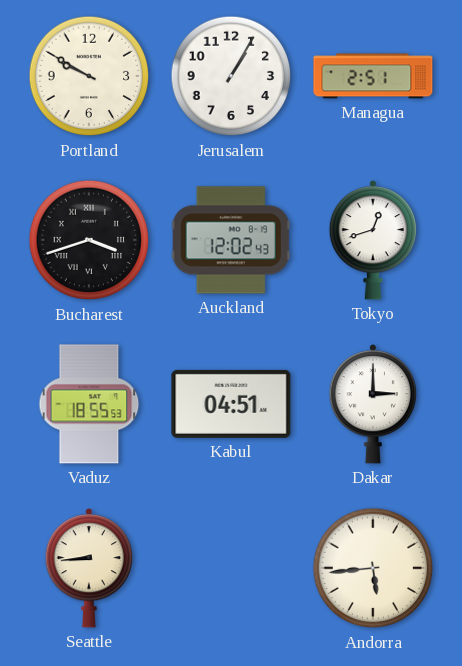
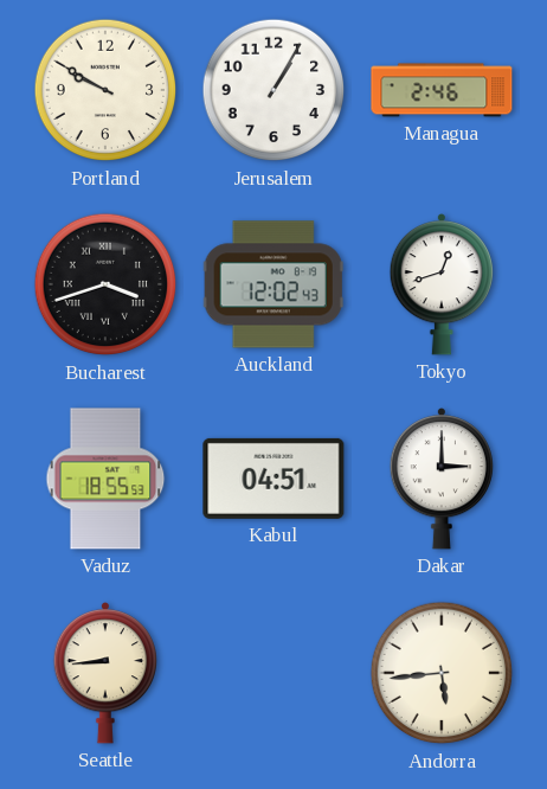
Managua: 2:51 -> 2:46
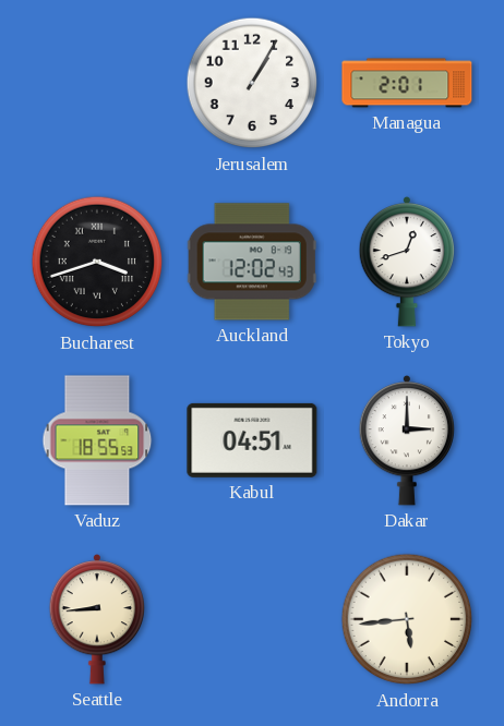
Portland: 9:50 -> none
Managua: 2:46 -> 2:01
